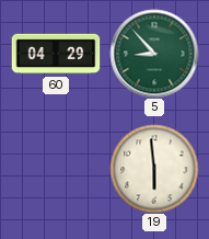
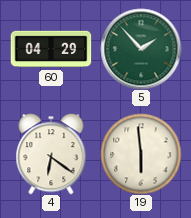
5: 8:53 -> 1:53
4: none -> 6:21
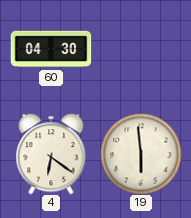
60: 04:29 -> 04:30
5: 1:53 -> none
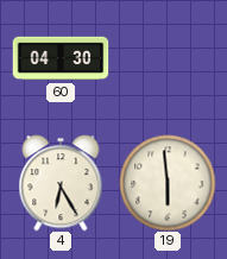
4: 6:21 -> 6:25
